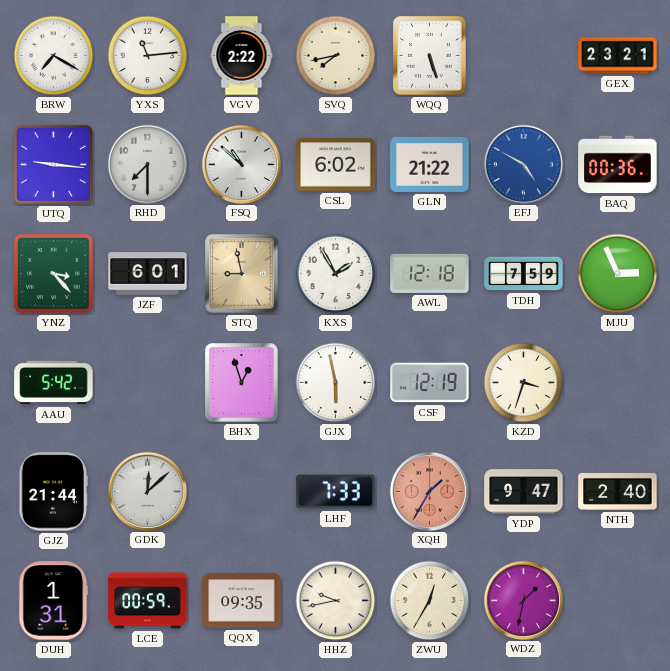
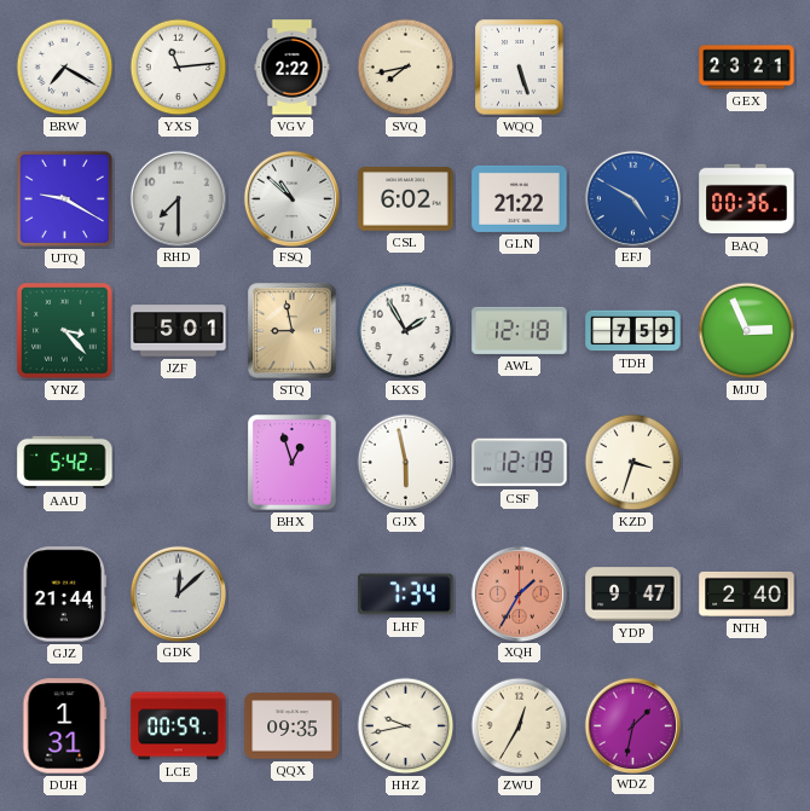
UTQ: 9:16 -> 9:20
JZF: 6:01 -> 5:01
LHF: 7:33 -> 7:34
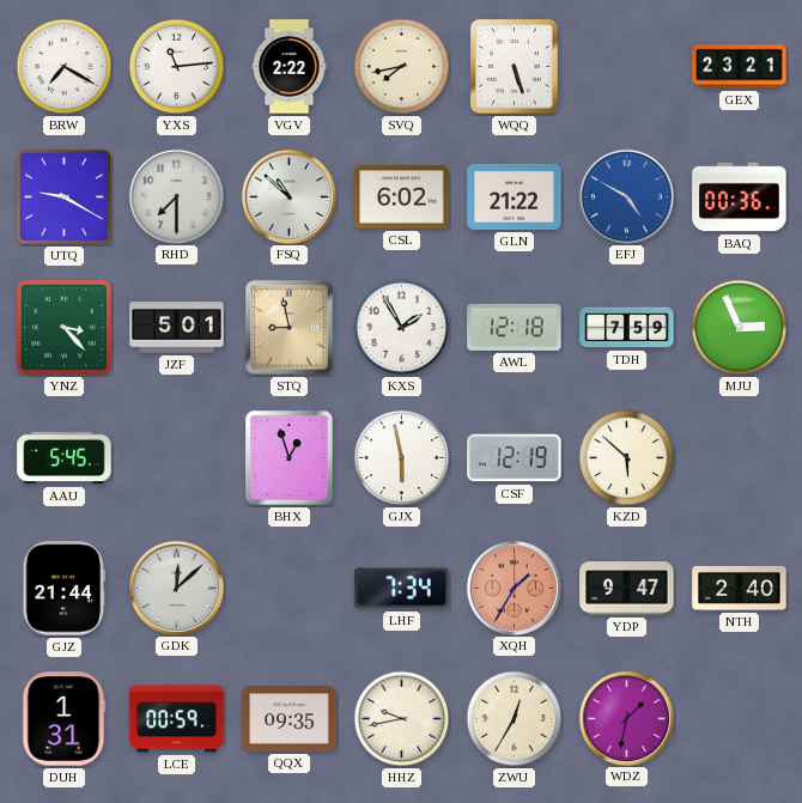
AAU: 5:42 -> 5:45
KZD: 3:33 -> 5:52
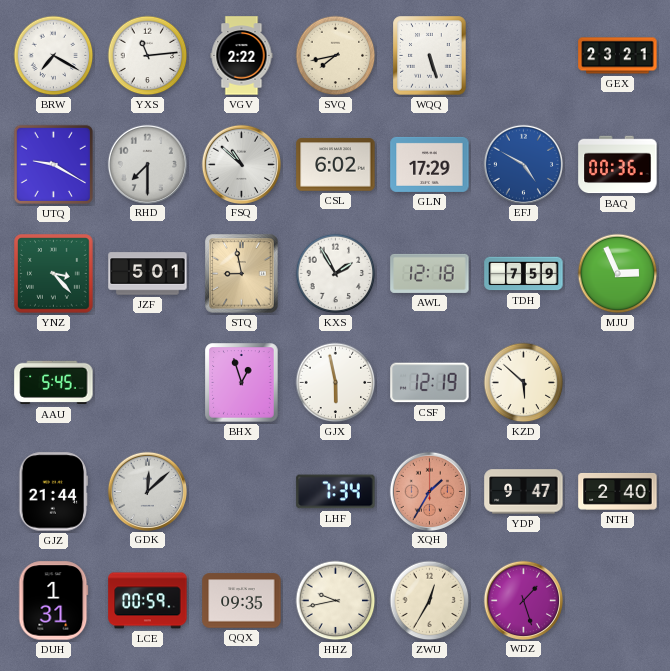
GLN: 21:22 -> 17:29
WDZ: 1:32 -> 1:27
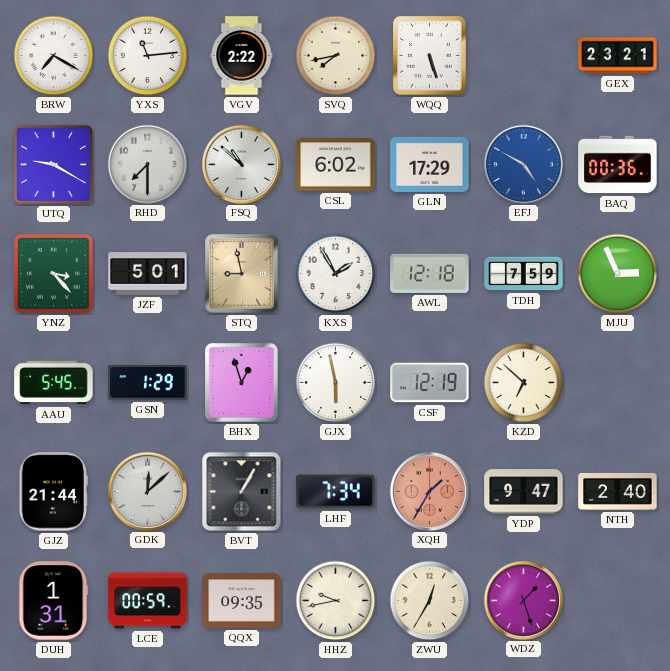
GSN: none -> 1:29
KZD: 5:52 -> 6:52
BVT: none -> 1:05
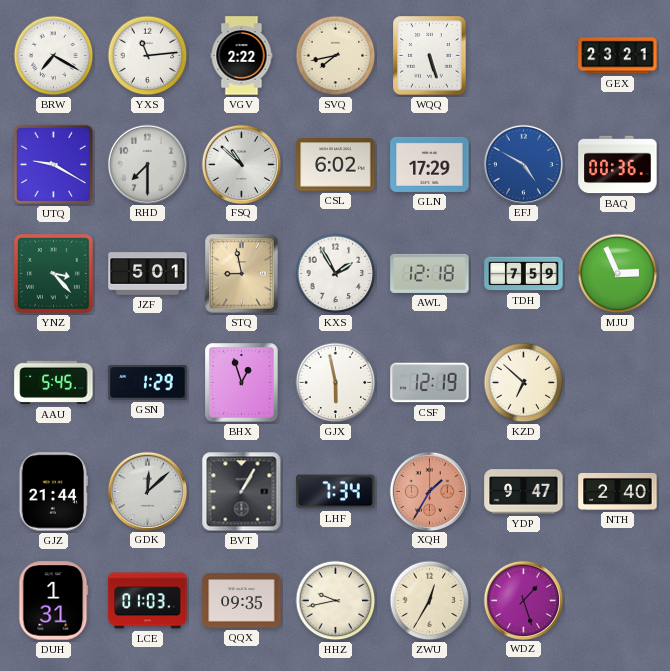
LCE: 00:59 -> 01:03
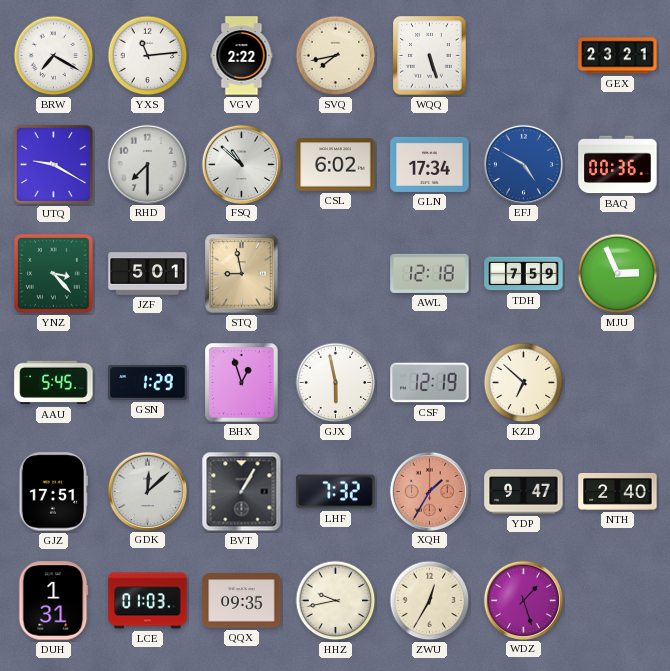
GLN: 17:29 -> 17:34
KXS: 1:55 -> none
GJZ: 21:44 -> 17:51
LHF: 7:34 -> 7:32
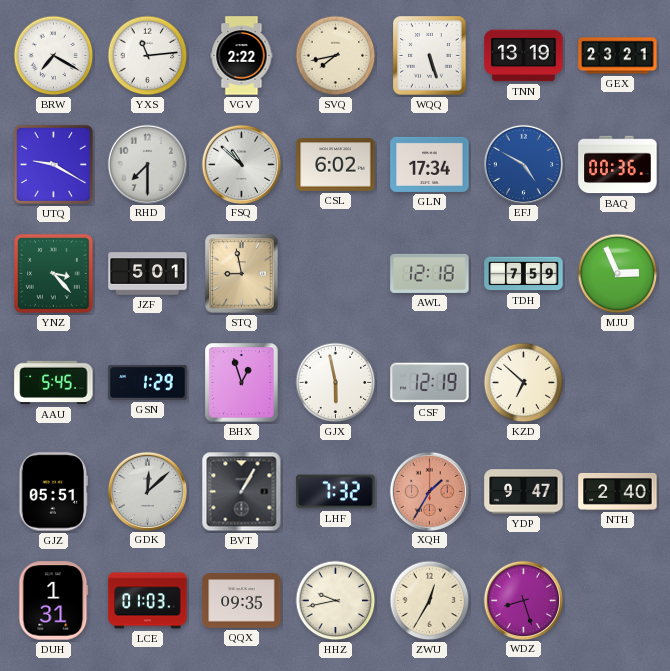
TNN: none -> 13:19
GJZ: 17:51 -> 05:51
WDZ: 1:27 -> 8:27
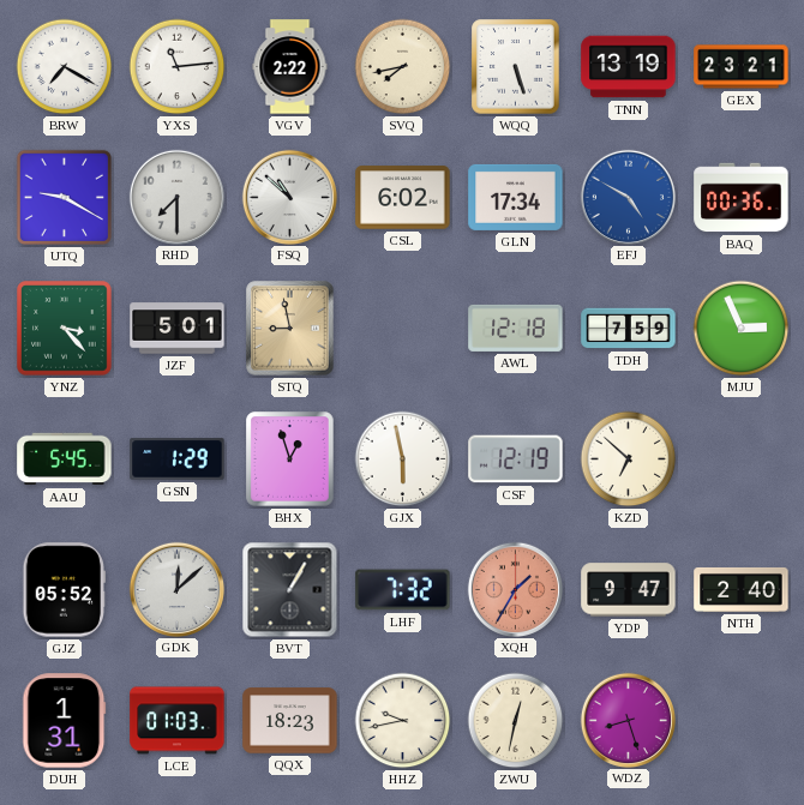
GJZ: 05:51 -> 05:52
QQX: 09:35 -> 18:23
ZWU: 12:35 -> 12:32
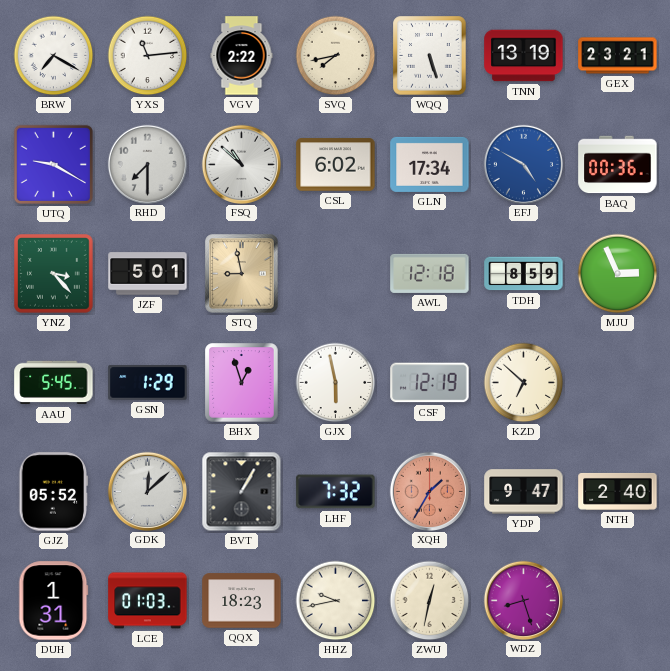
TDH: 7:59 -> 8:59
